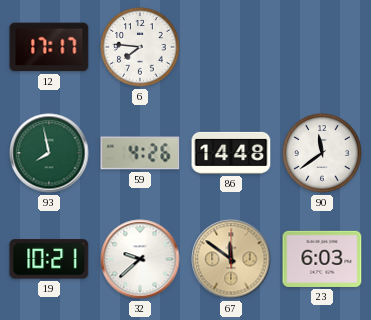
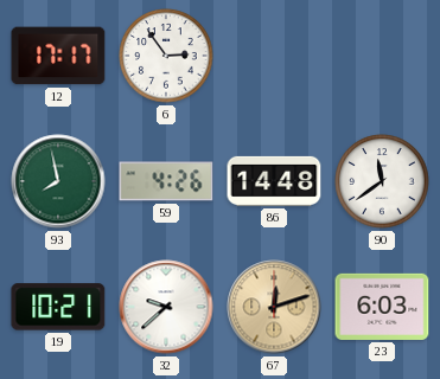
6: 7:46 -> 2:54
67: 11:51 -> 12:12
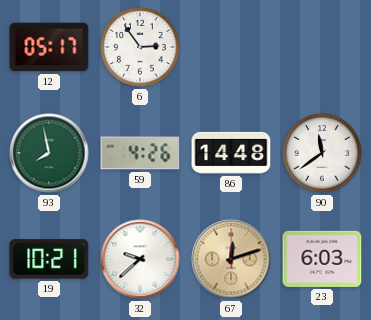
12: 17:17 -> 05:17
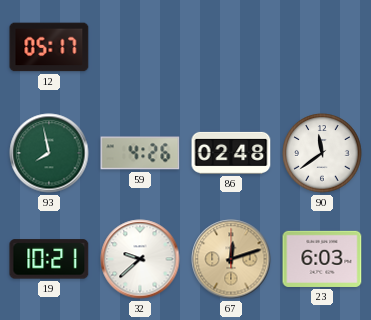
6: 2:54 -> none
86: 14:48 -> 02:48
